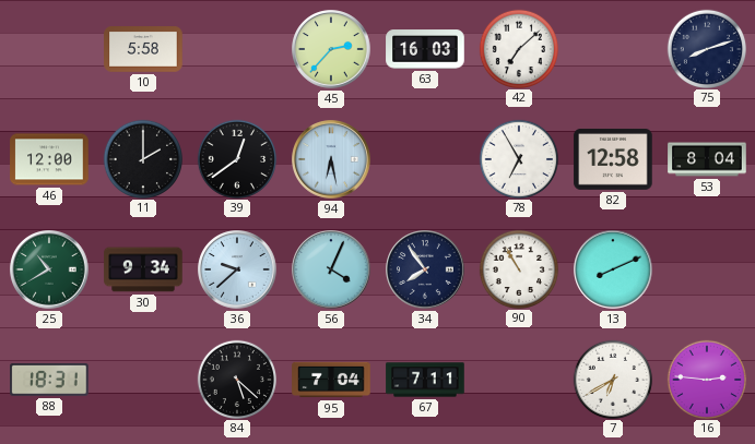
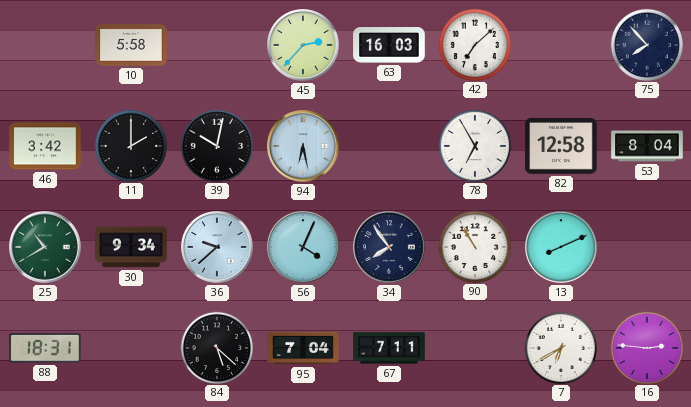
75: 8:12 -> 7:53
46: 12:00 -> 3:42
39: 12:39 -> 10:02
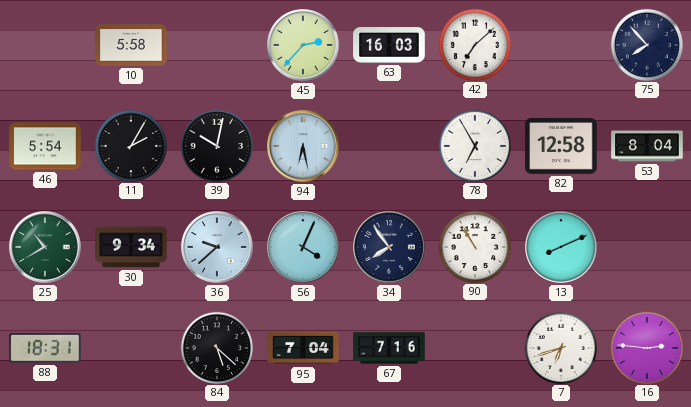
46: 3:42 -> 5:54
11: 2:00 -> 2:05
67: 7:11 -> 7:16
7: 6:40 -> 6:42
